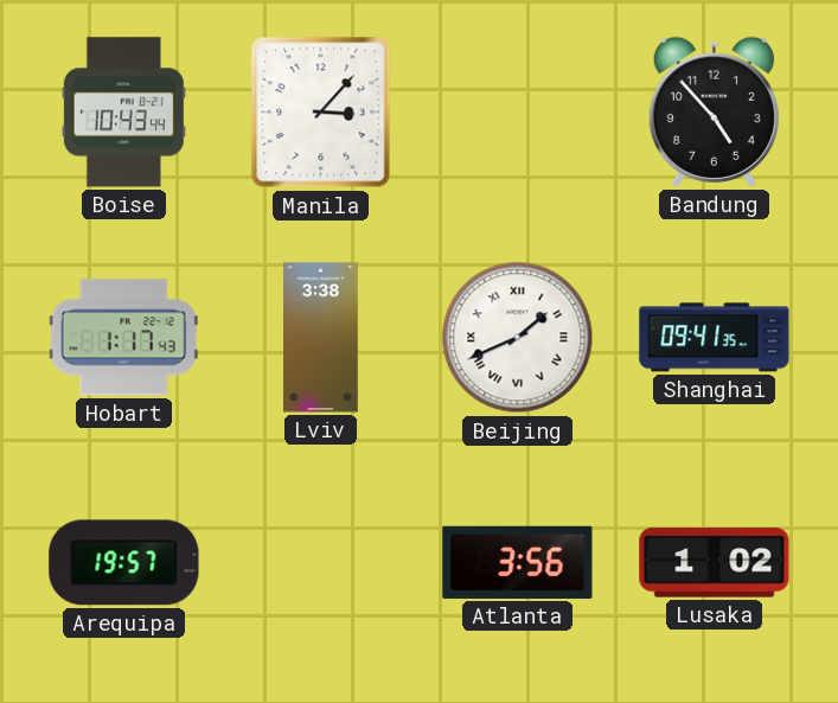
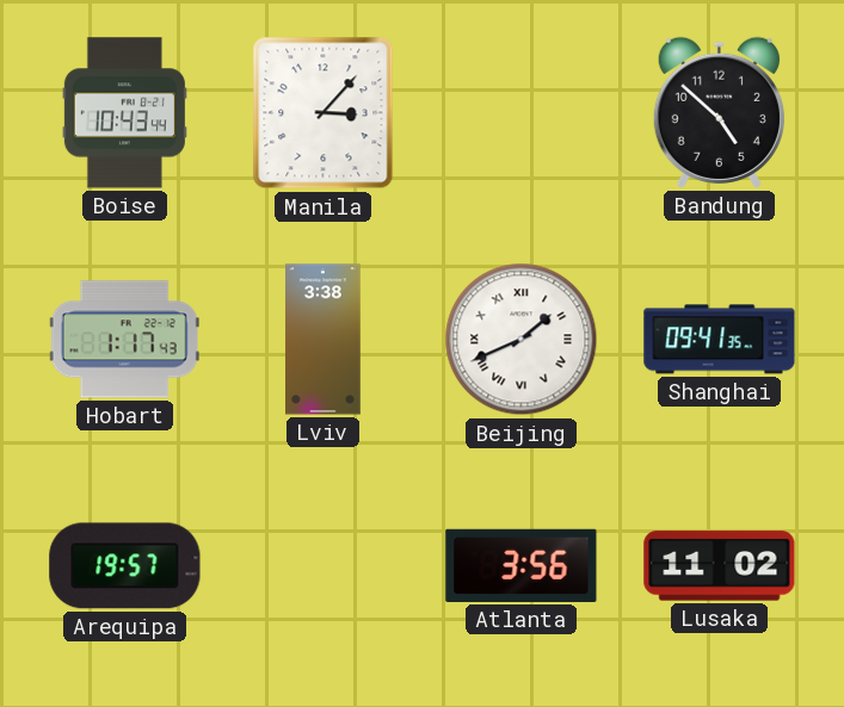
Bandung: 4:53 -> 4:52
Lusaka: 1:02 -> 11:02
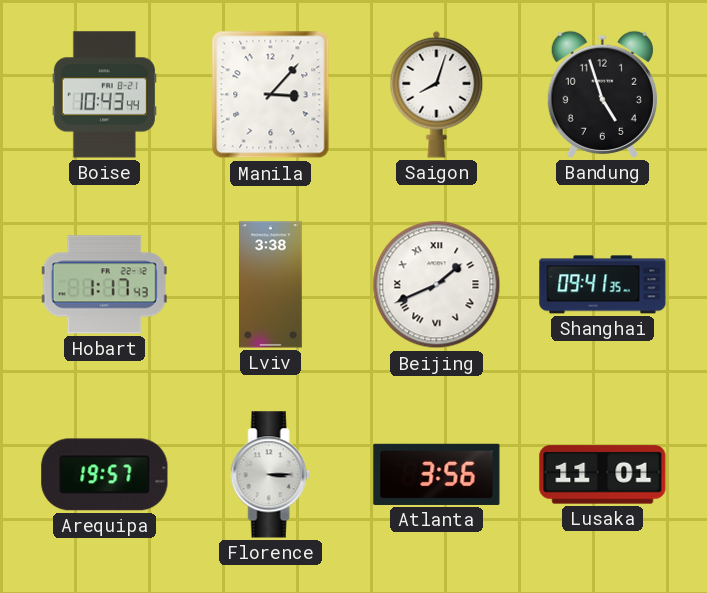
Saigon: none -> 8:03
Bandung: 4:52 -> 4:57
Florence: none -> 3:15
Lusaka: 11:02 -> 11:01
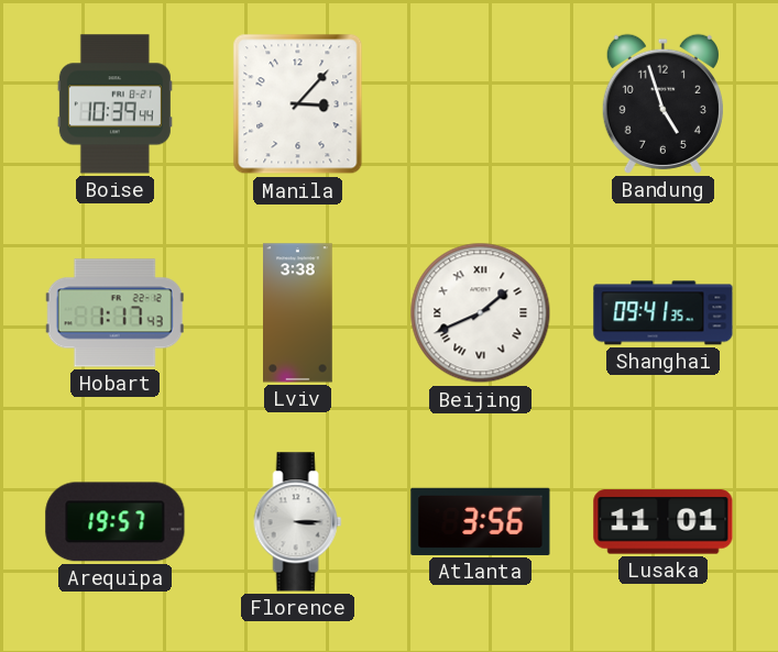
Boise: 10:43 -> 10:39
Saigon: 8:03 -> none
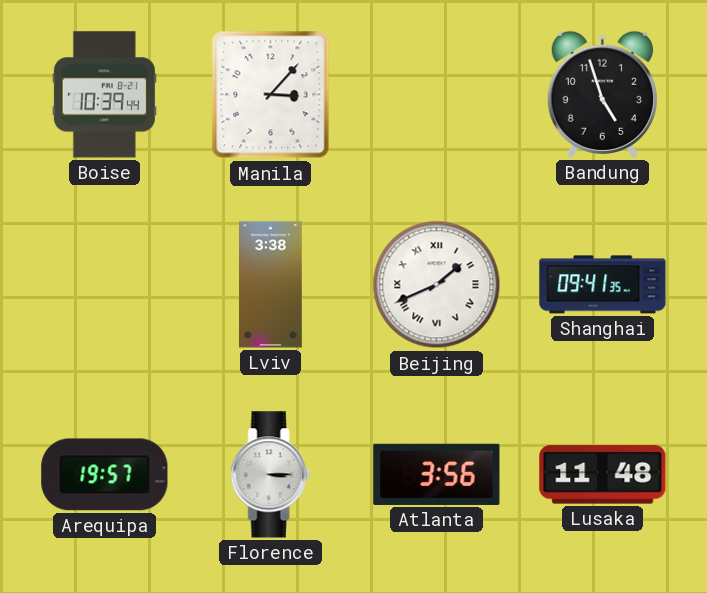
Hobart: 1:17 -> none
Lusaka: 11:01 -> 11:48
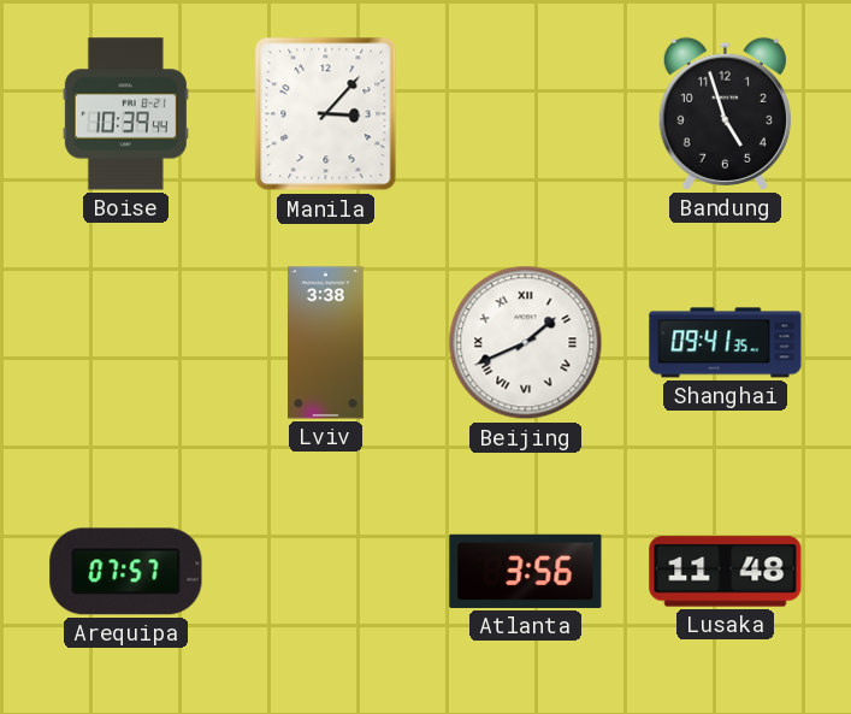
Arequipa: 19:57 -> 07:57
Florence: 3:15 -> none
